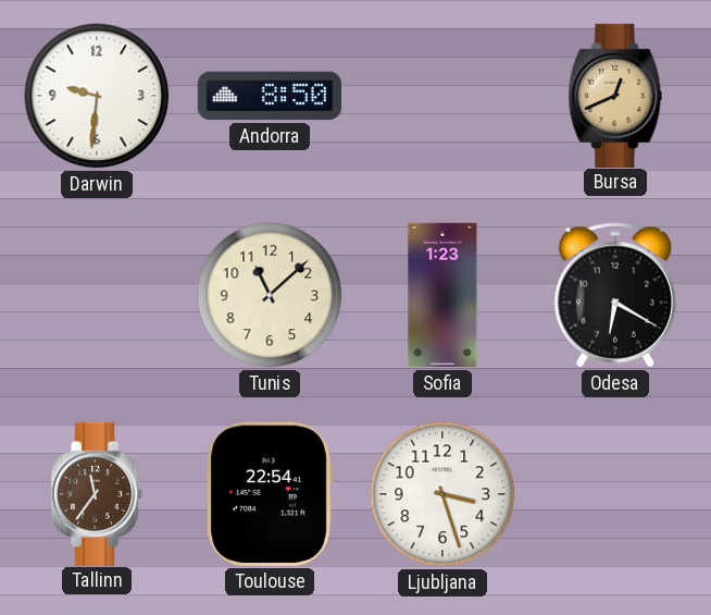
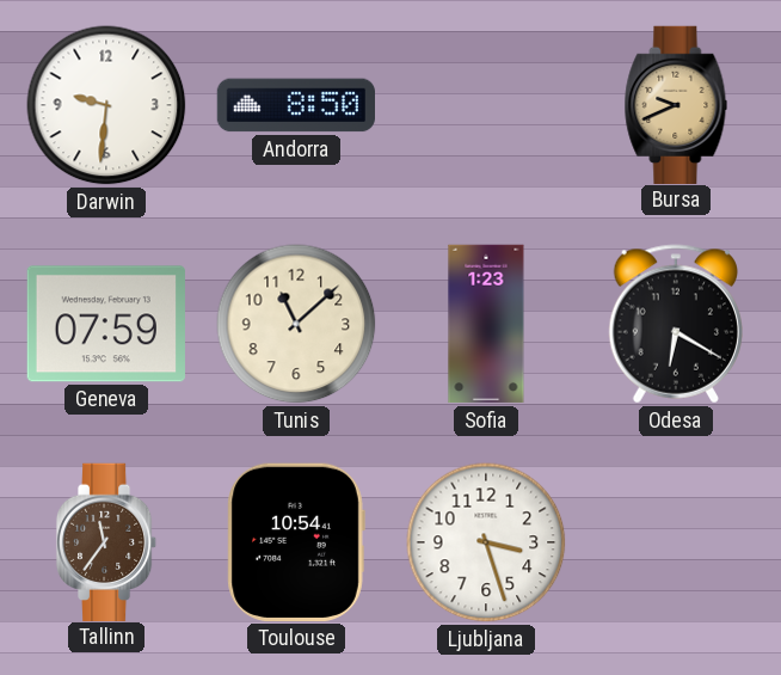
Bursa: 12:41 -> 9:41
Geneva: none -> 07:59
Toulouse: 22:54 -> 10:54
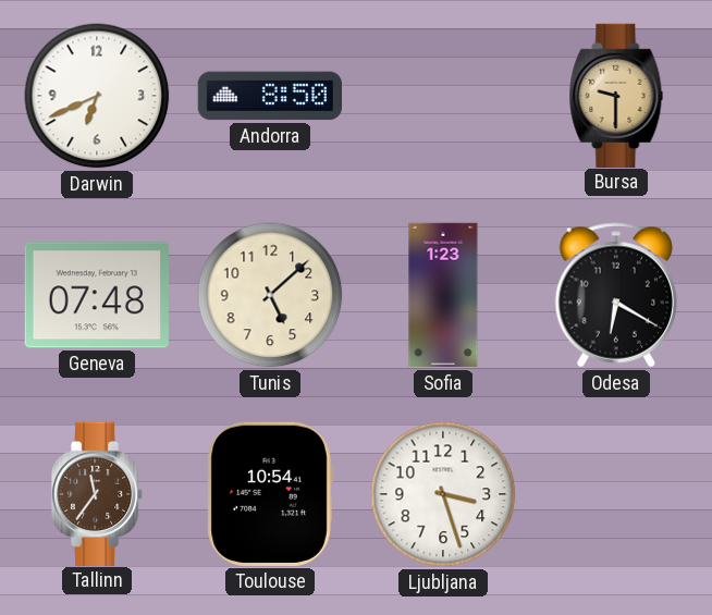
Darwin: 9:31 -> 6:41
Bursa: 9:41 -> 9:30
Geneva: 07:59 -> 07:48
Tunis: 11:08 -> 5:08
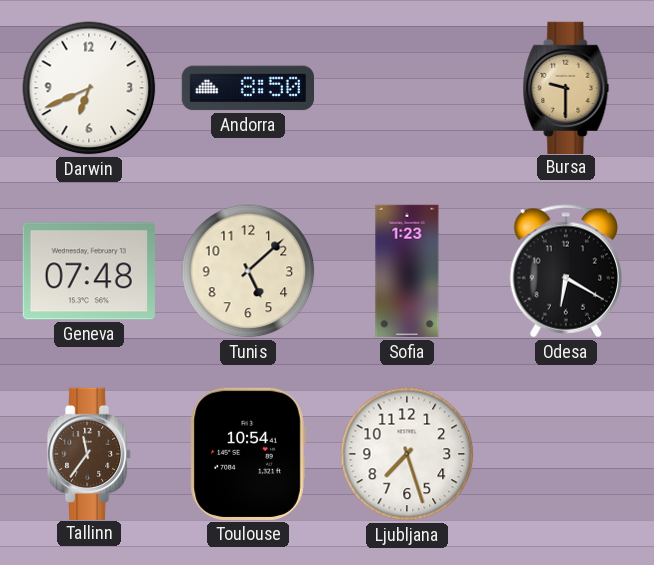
Ljubljana: 3:27 -> 7:27
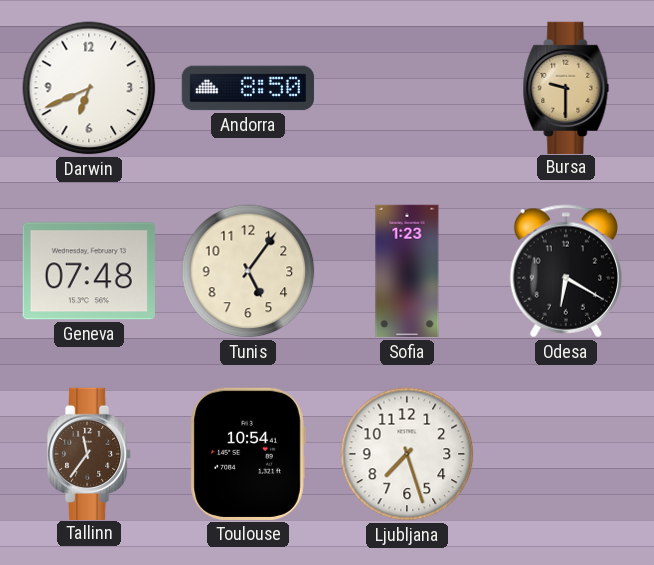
Tunis: 5:08 -> 5:06
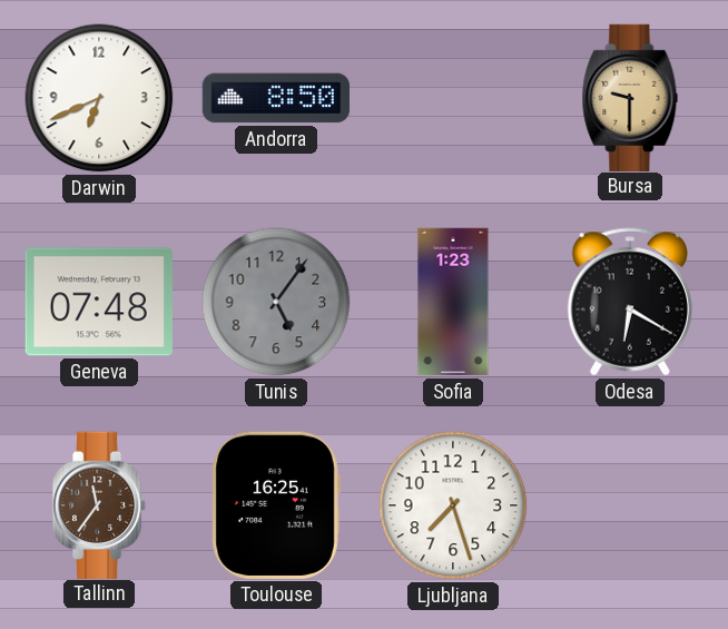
Tunis dial: cream -> grey
Toulouse: 10:54 -> 16:25
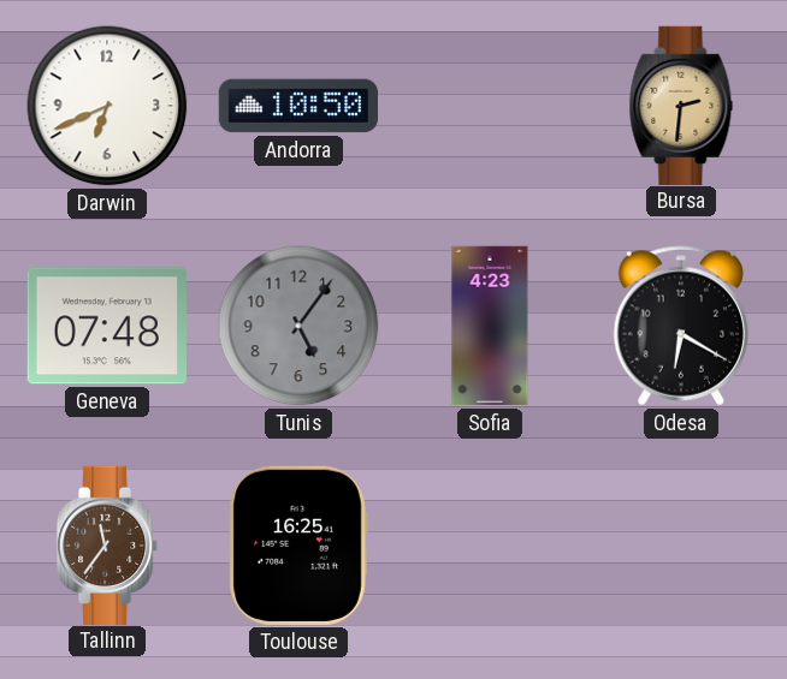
Andorra: 8:50 -> 10:50
Bursa: 9:30 -> 2:31
Sofia: 1:23 -> 4:23
Ljubljana: 7:27 -> none
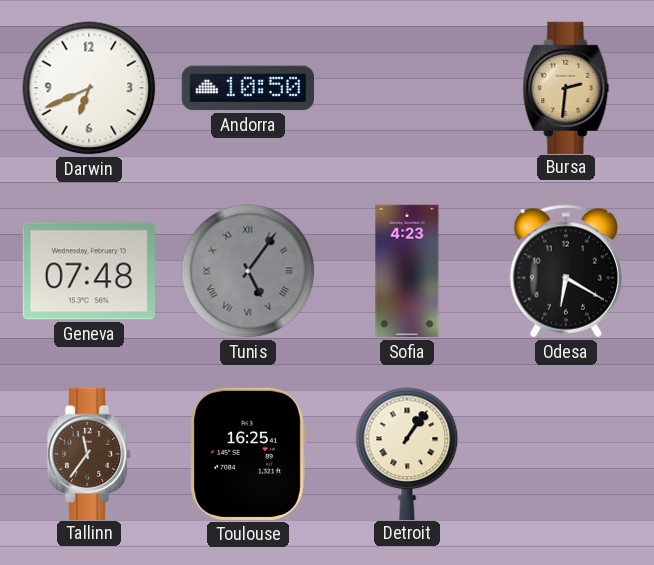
Tunis numerals: Arabic -> Roman
Detroit: none -> 1:06
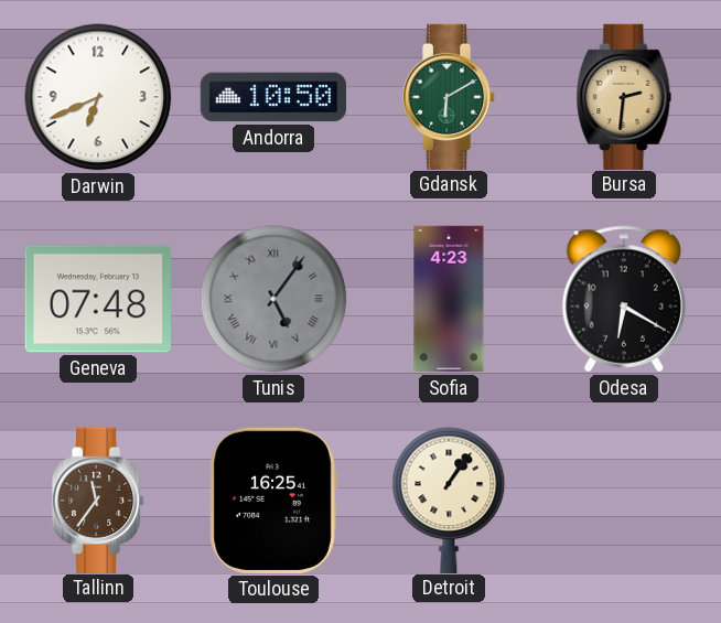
Gdansk: none -> 6:10
